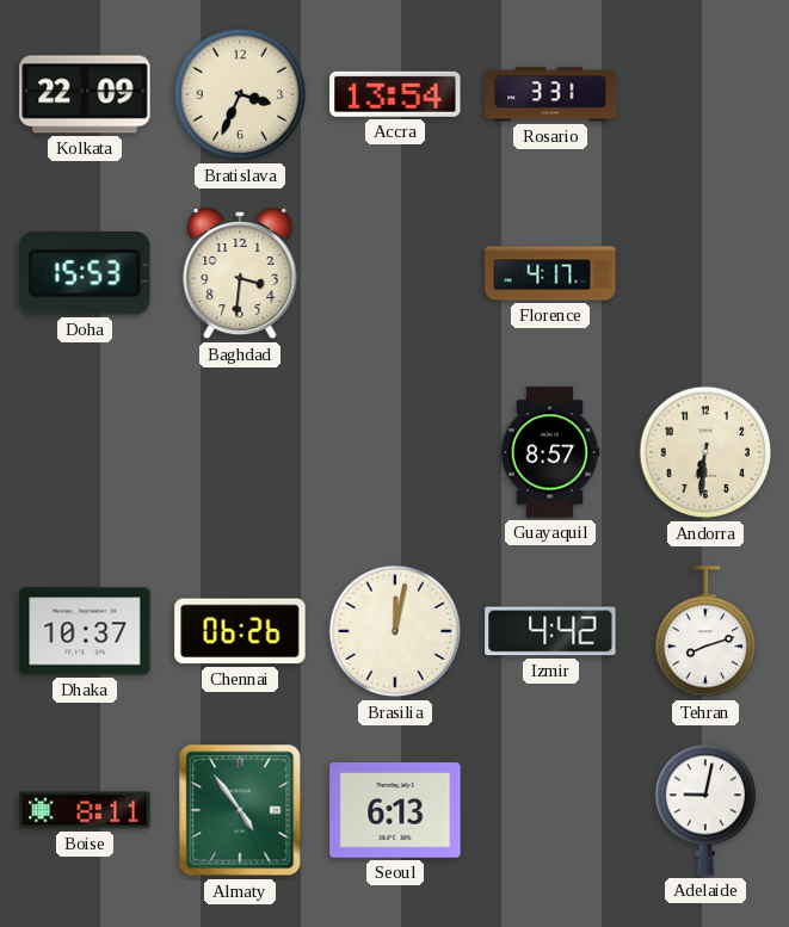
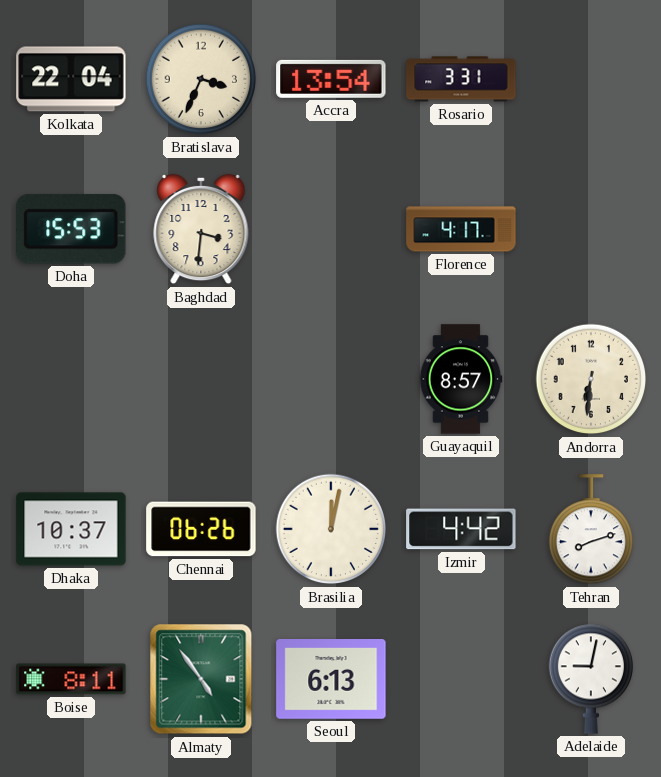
Kolkata: 22:09 -> 22:04
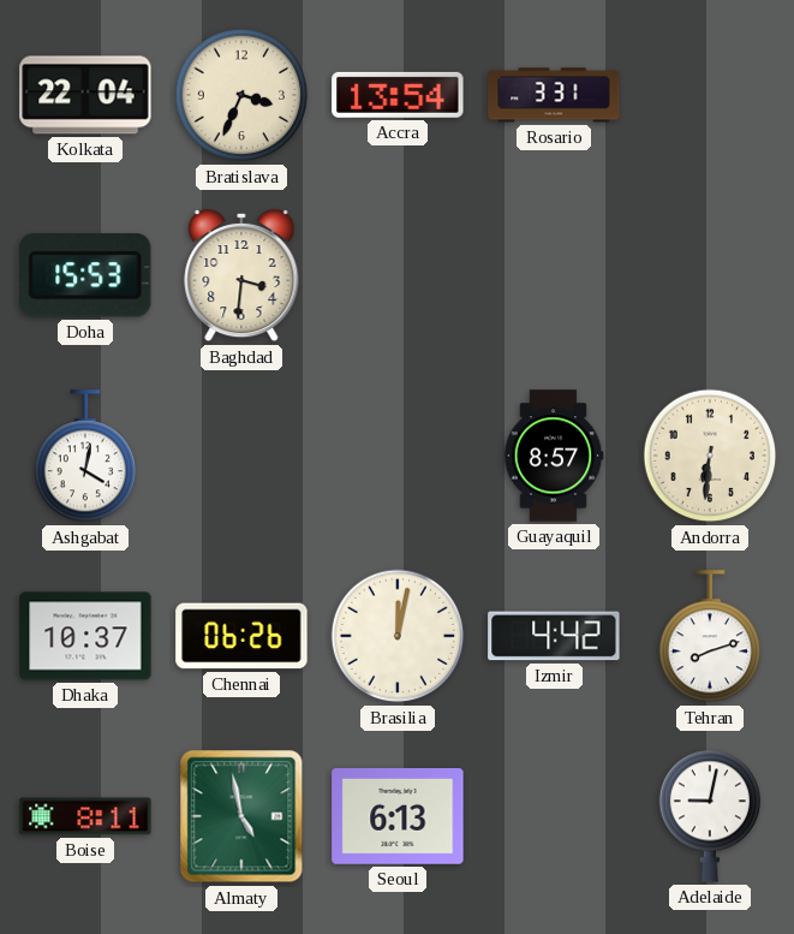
Florence: 4:17 -> none
Ashgabat: none -> 4:02
Almaty: 4:54 -> 4:58
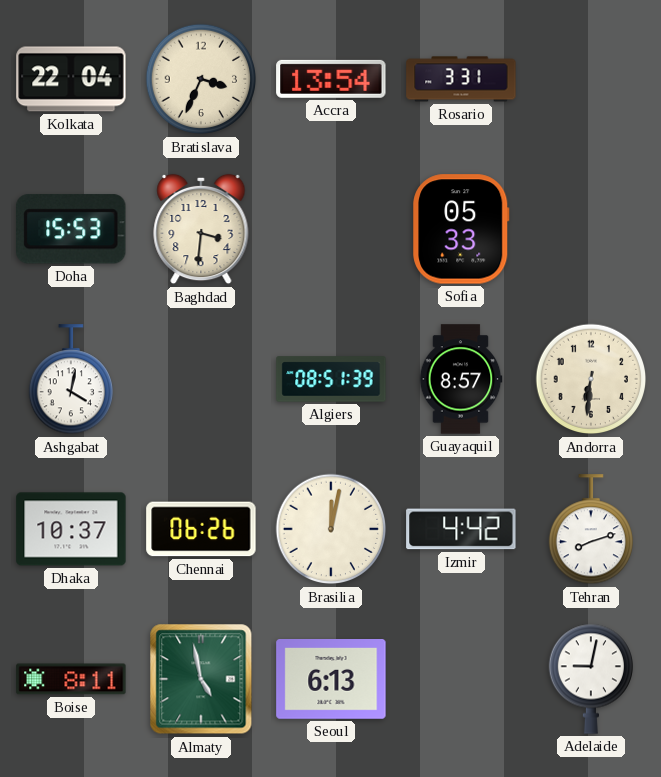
Sofia: none -> 05:33
Algiers: none -> 08:51
